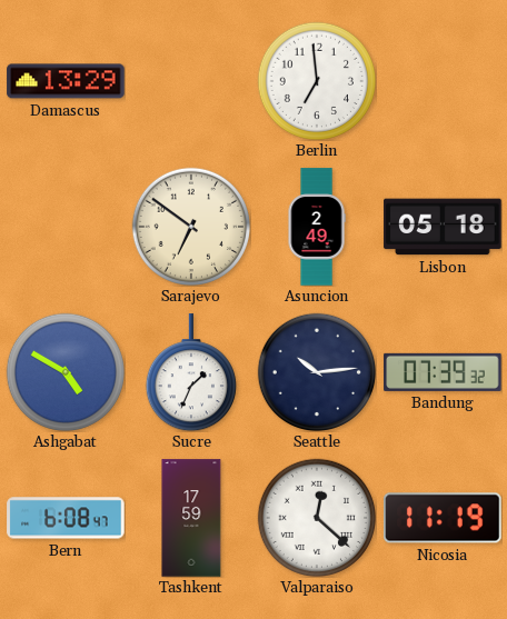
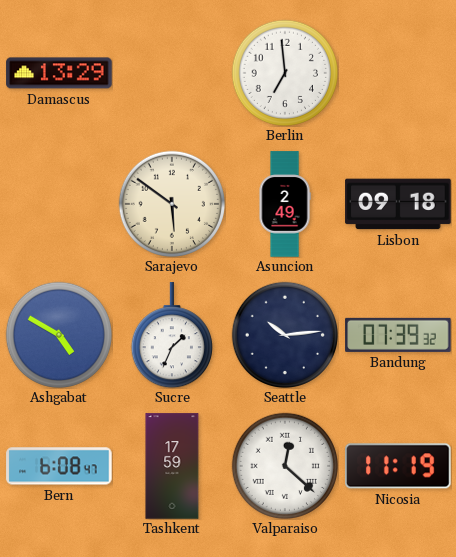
Sarajevo: 6:51 -> 5:51
Lisbon: 05:18 -> 09:18
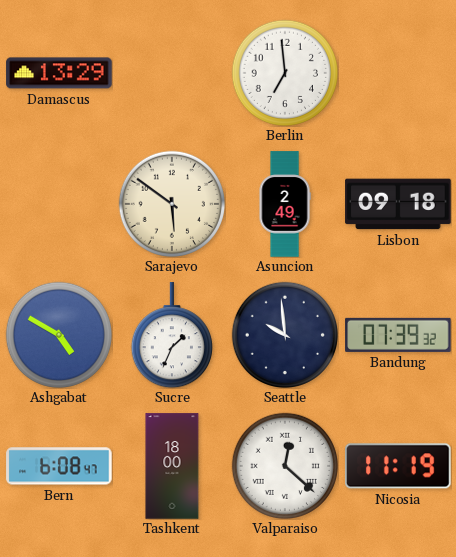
Seattle: 10:14 -> 9:59
Tashkent: 17:59 -> 18:00
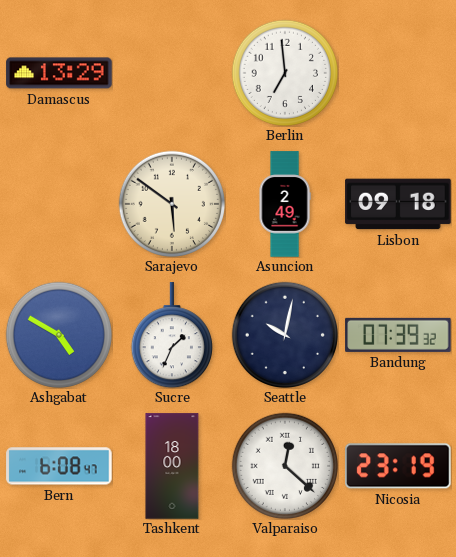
Seattle: 9:59 -> 10:02
Nicosia: 11:19 -> 23:19
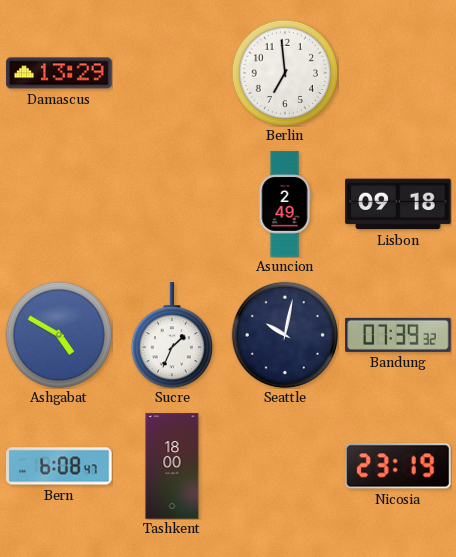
Sarajevo: 5:51 -> none
Valparaiso: 12:22 -> none
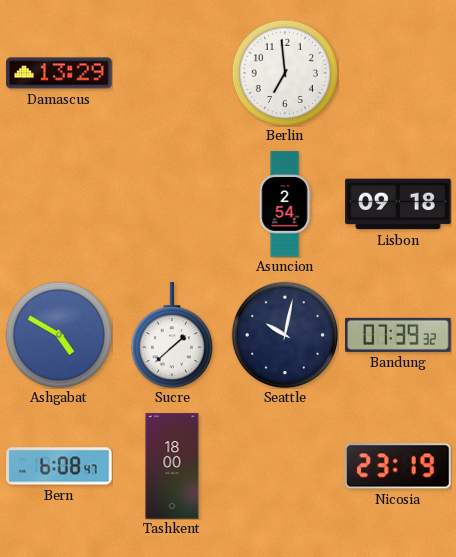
Asuncion: 2:49 -> 2:54
Sucre: 1:34 -> 1:38
